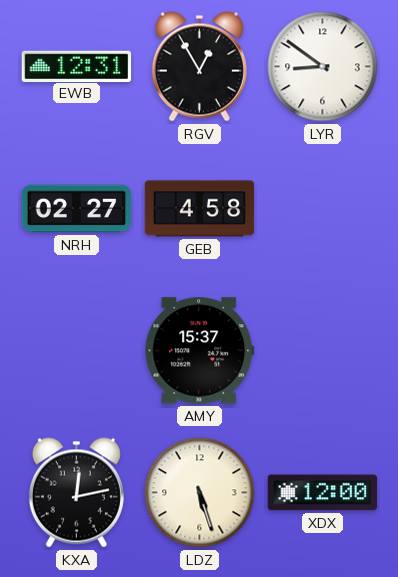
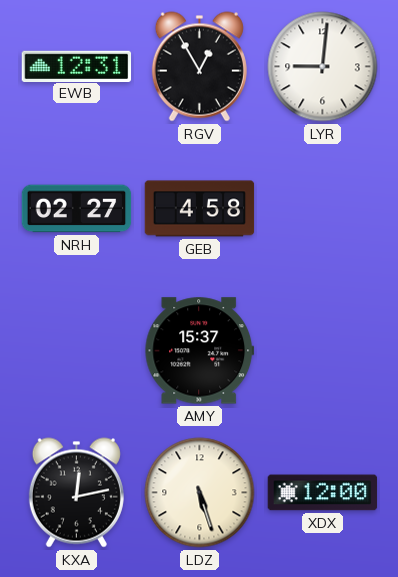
LYR: 8:51 -> 9:01
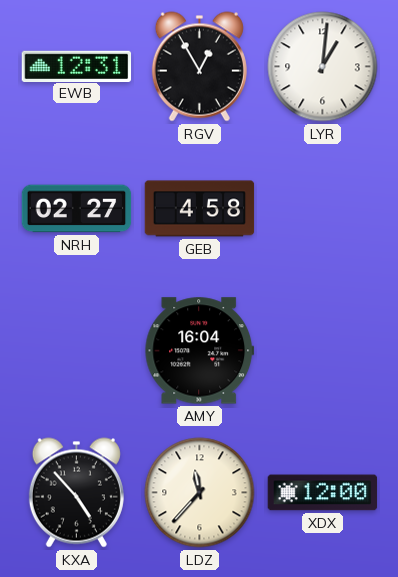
LYR: 9:01 -> 1:01
AMY: 15:37 -> 16:04
KXA: 12:13 -> 4:53
LDZ: 5:27 -> 11:37
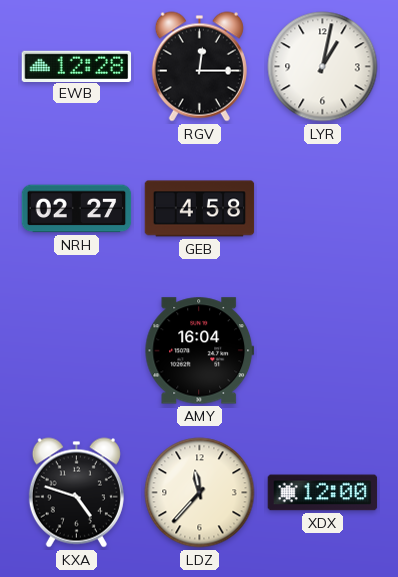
EWB: 12:31 -> 12:28
RGV: 12:55 -> 12:15
LYR: 1:01 -> 1:02
KXA: 4:53 -> 4:48
